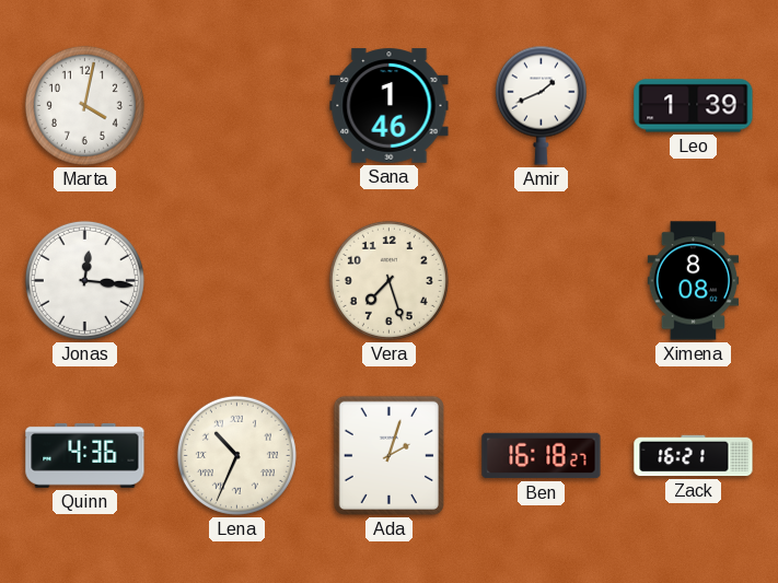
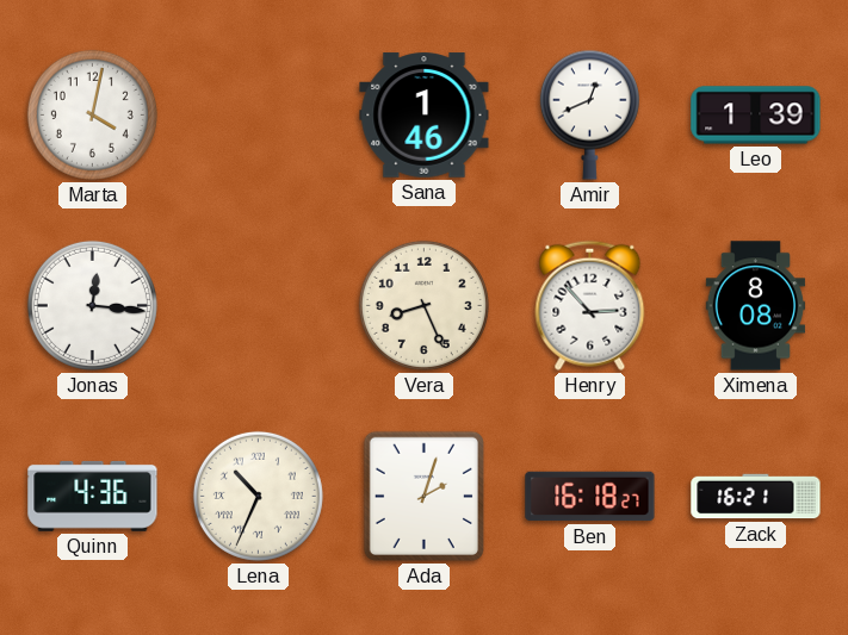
Amir: 1:41 -> 12:41
Vera: 7:27 -> 8:26
Henry: none -> 2:53
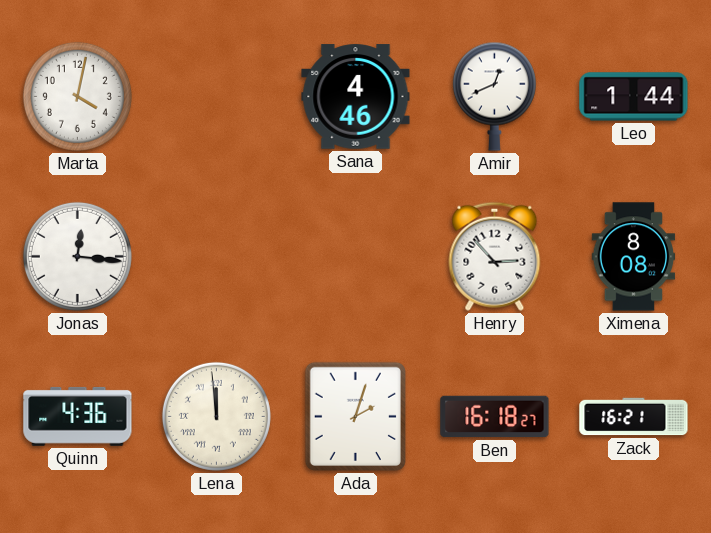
Sana: 1:46 -> 4:46
Leo: 1:39 -> 1:44
Vera: 8:26 -> none
Lena: 10:34 -> 11:59
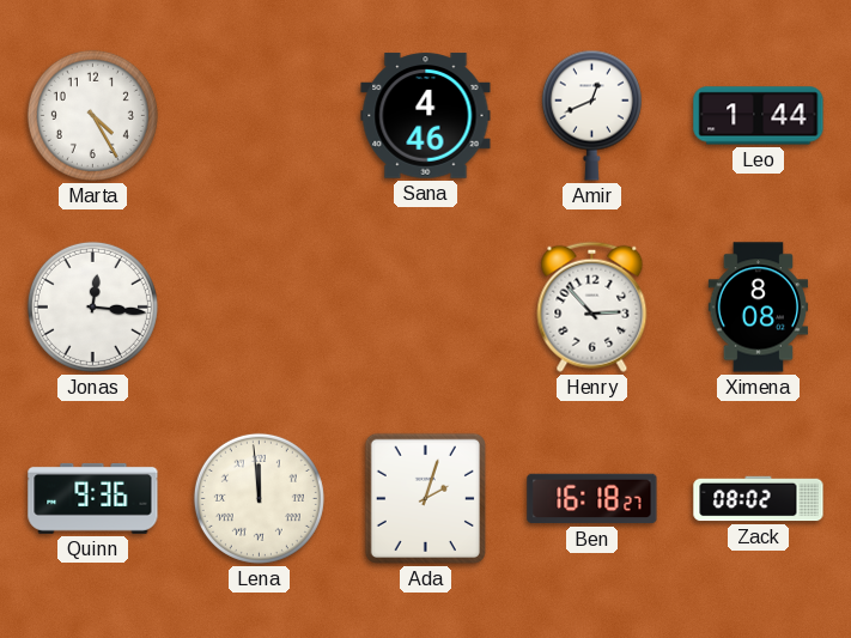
Marta: 4:02 -> 4:25
Quinn: 4:36 -> 9:36
Zack: 16:21 -> 08:02
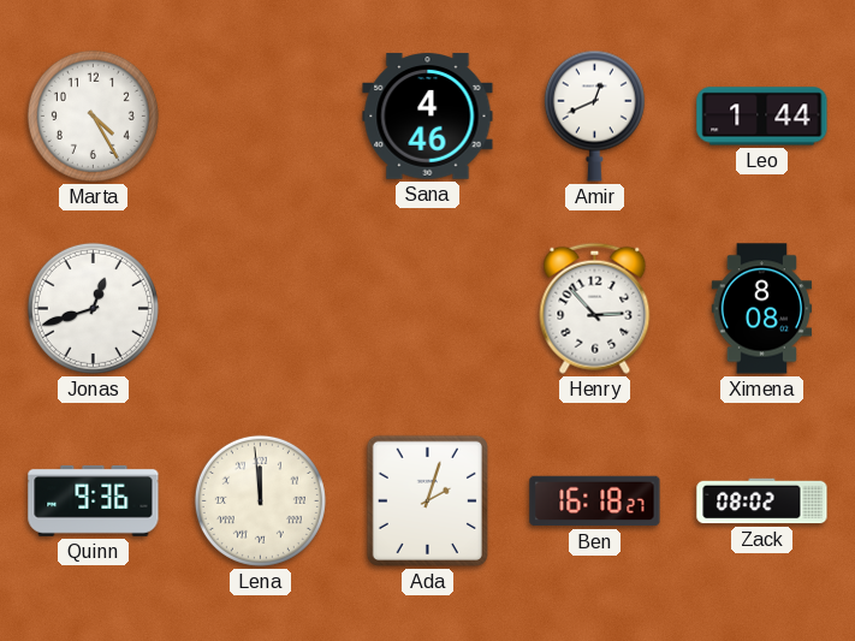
Jonas: 12:16 -> 12:42
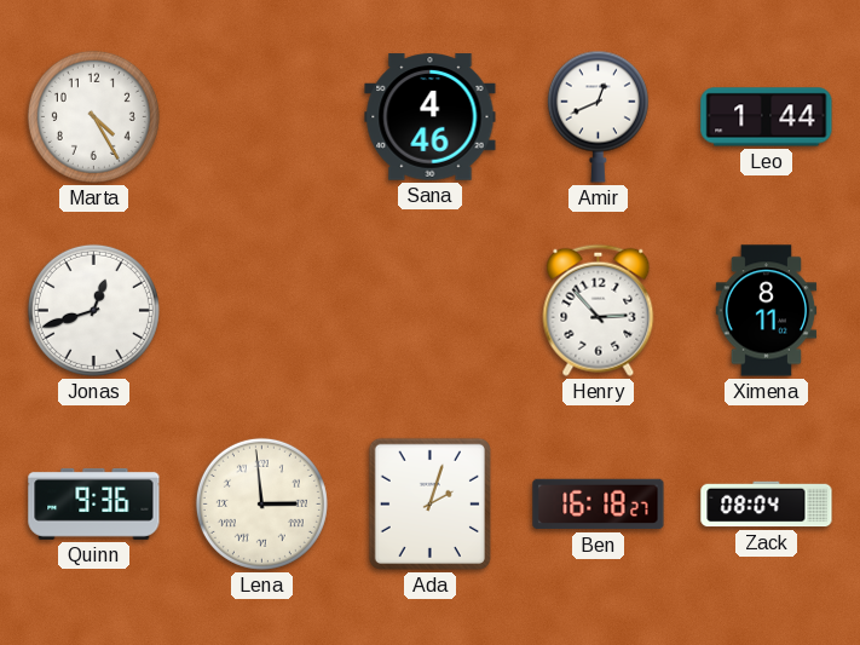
Ximena: 8:08 -> 8:11
Lena: 11:59 -> 2:59
Zack: 08:02 -> 08:04
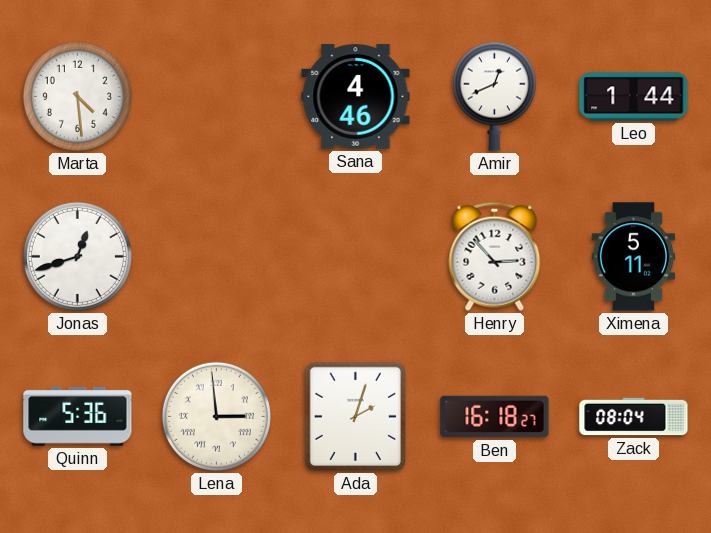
Marta: 4:25 -> 4:29
Ximena: 8:11 -> 5:11
Quinn: 9:36 -> 5:36
